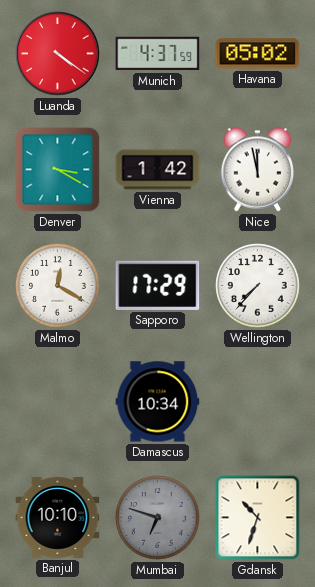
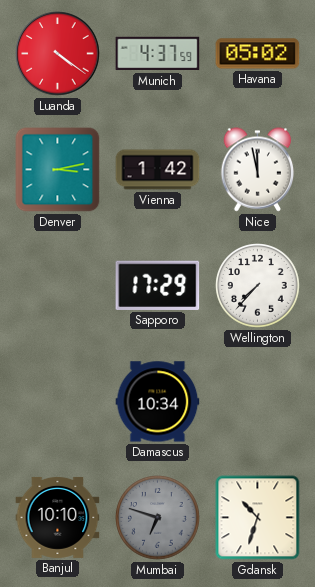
Denver: 3:20 -> 3:13
Malmo: 12:20 -> none
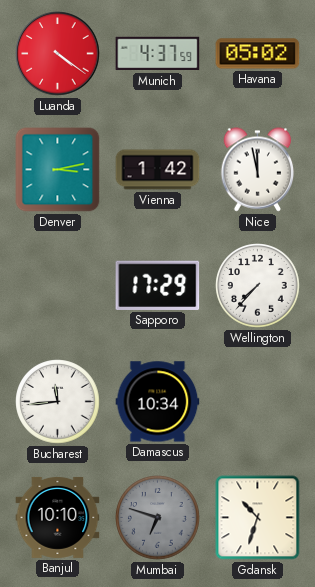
Bucharest: none -> 11:44
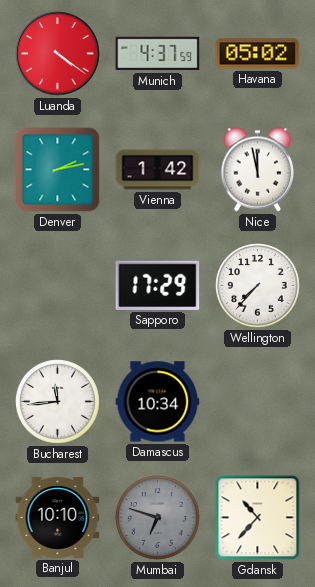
Denver: 3:13 -> 2:13
Gdansk: 10:33 -> 10:37
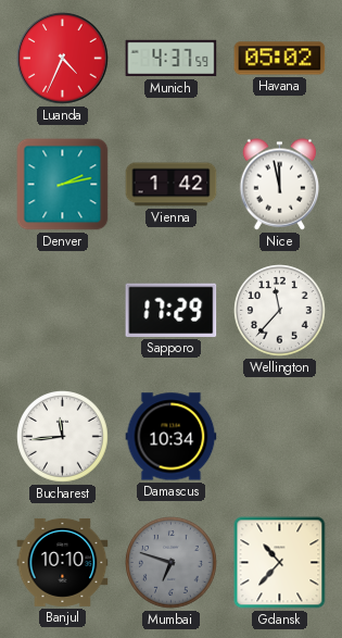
Luanda: 4:21 -> 4:34
Wellington: 7:37 -> 11:37
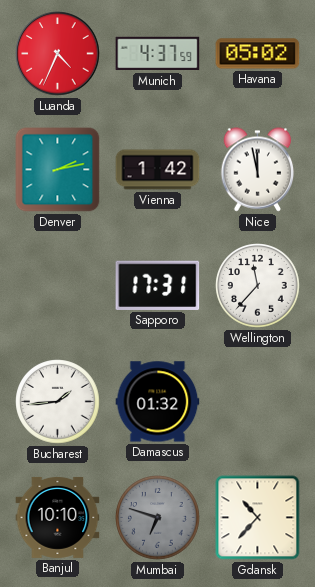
Sapporo: 17:29 -> 17:31
Bucharest: 11:44 -> 1:44
Damascus: 10:34 -> 01:32
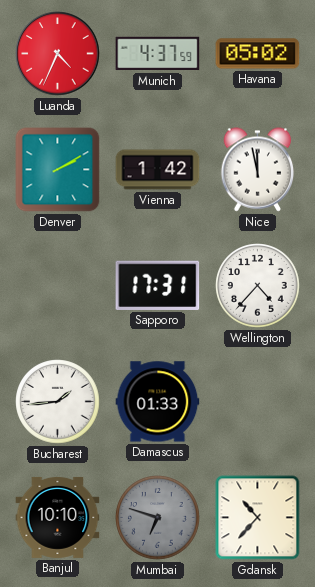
Denver: 2:13 -> 2:10
Wellington: 11:37 -> 4:37
Damascus: 01:32 -> 01:33
